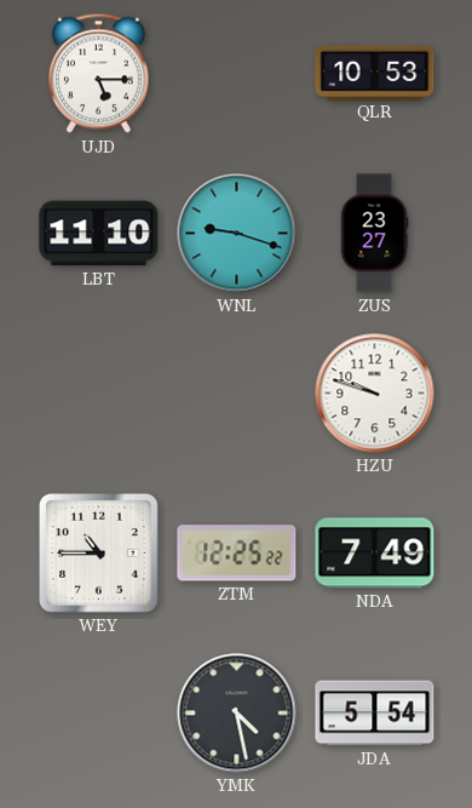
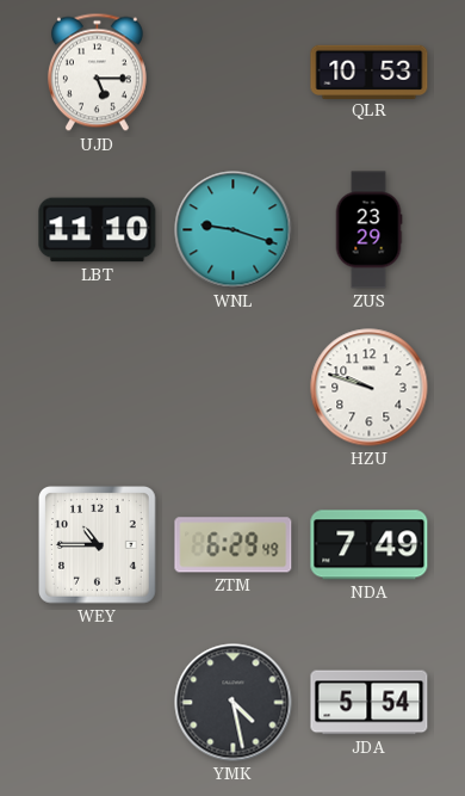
ZUS: 23:27 -> 23:29
ZTM: 12:25 -> 6:29
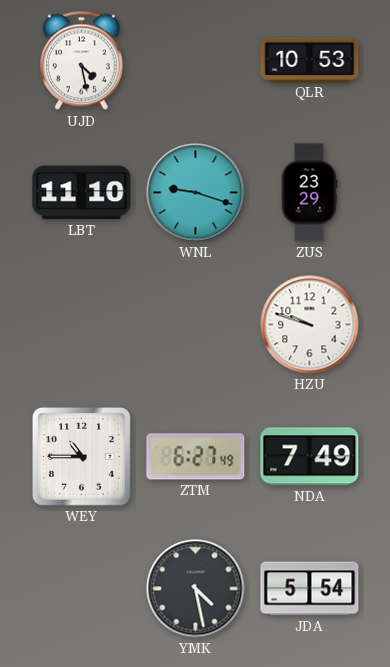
UJD: 5:15 -> 4:28
ZTM: 6:29 -> 6:27
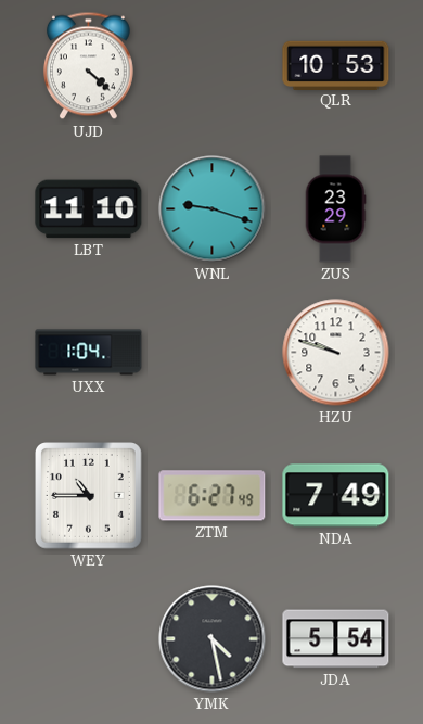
UJD: 4:28 -> 4:22
UXX: none -> 1:04
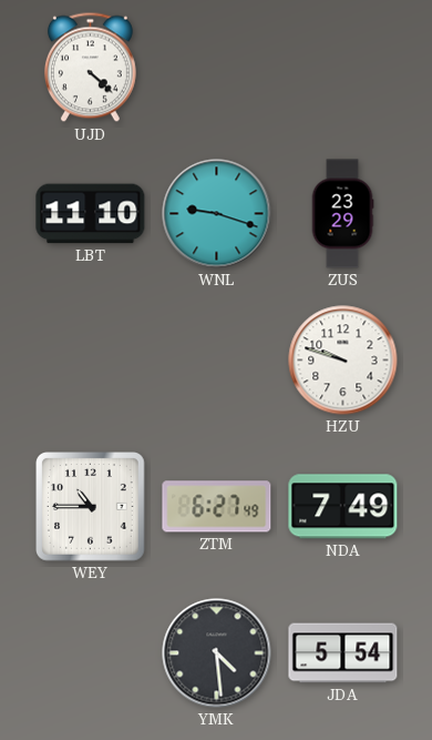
QLR: 10:53 -> none
UXX: 1:04 -> none
YMK: 4:28 -> 4:29
